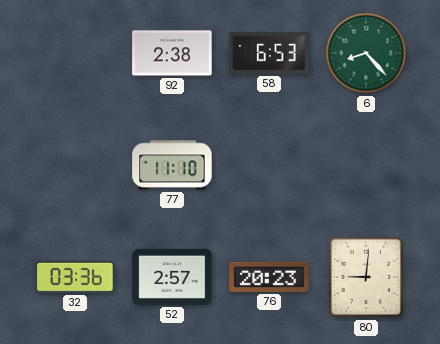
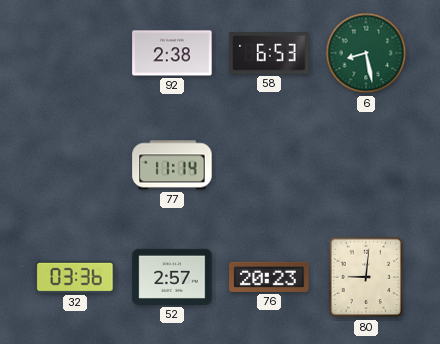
6: 8:23 -> 8:28
77: 11:10 -> 11:14
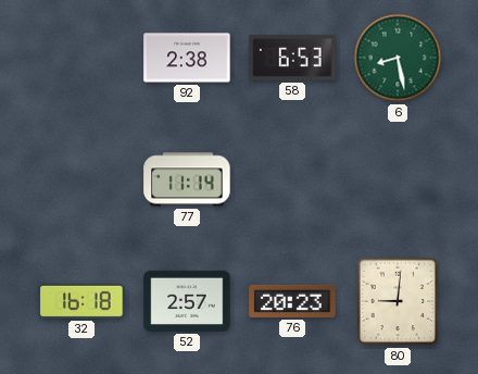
32: 03:36 -> 16:18
